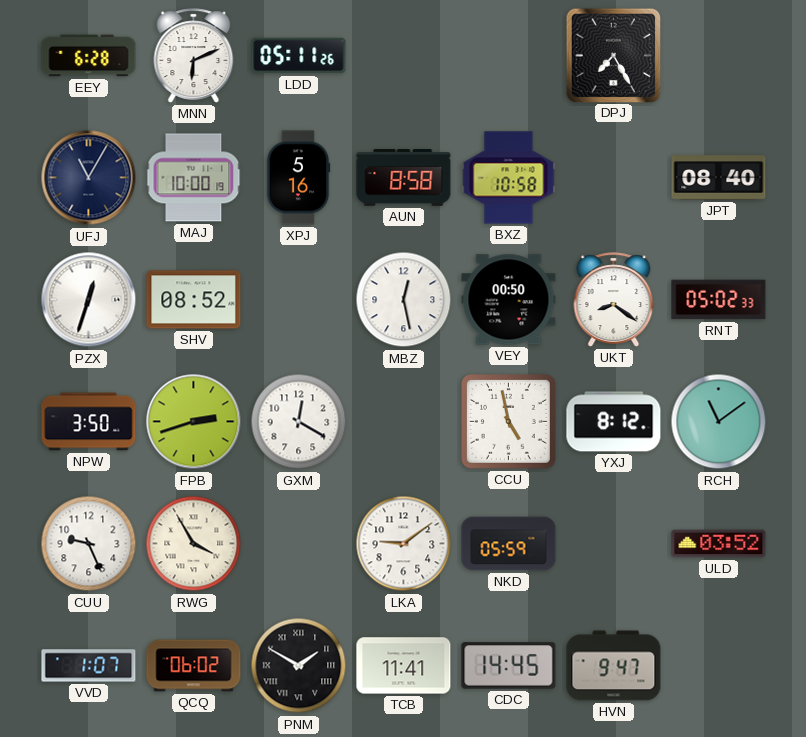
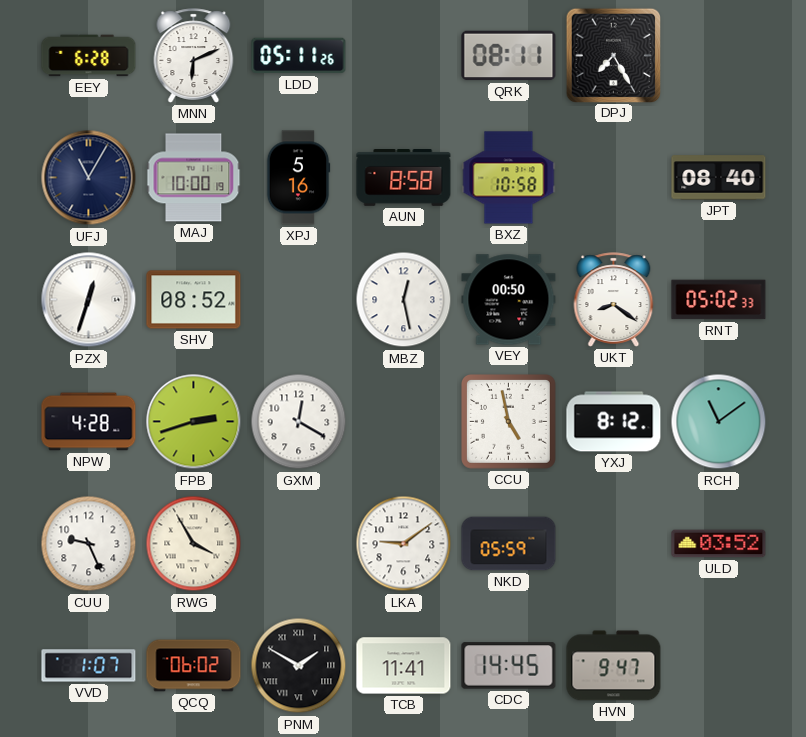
QRK: none -> 08:11
NPW: 3:50 -> 4:28
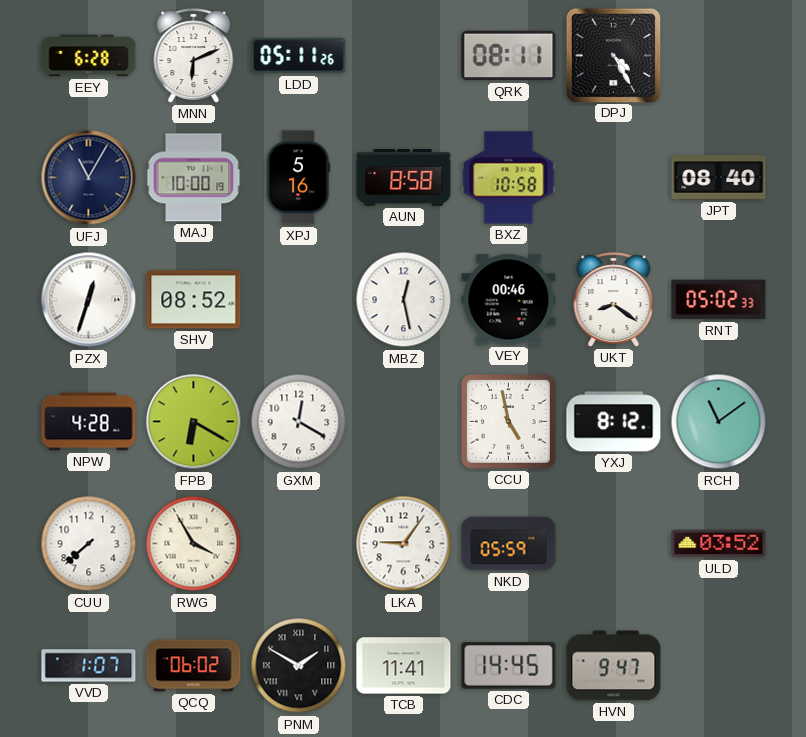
DPJ: 7:25 -> 4:25
VEY: 00:50 -> 00:46
FPB: 2:42 -> 6:20
CUU: 9:26 -> 7:38
LKA: 9:09 -> 9:06
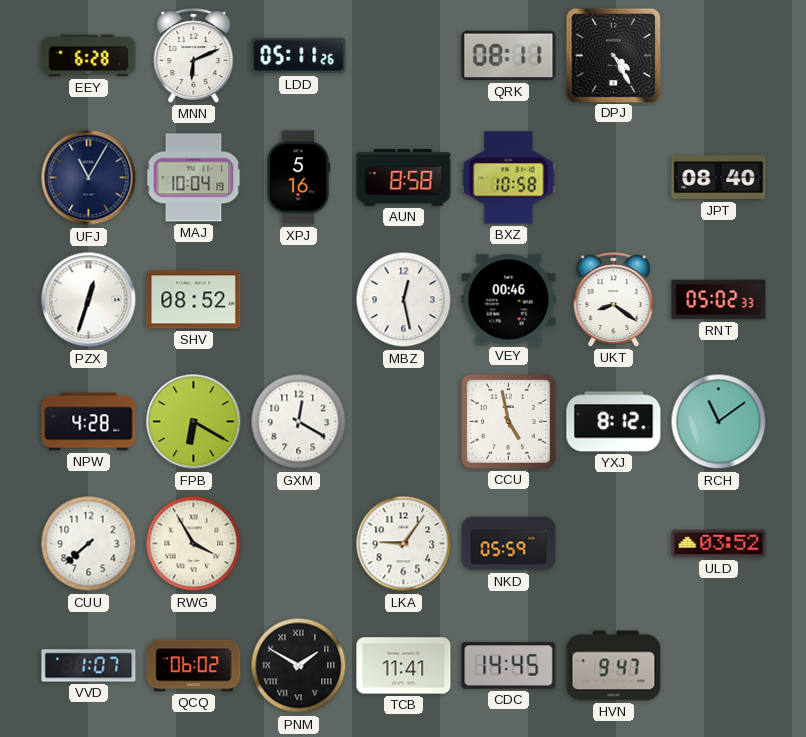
MAJ: 10:00 -> 10:04
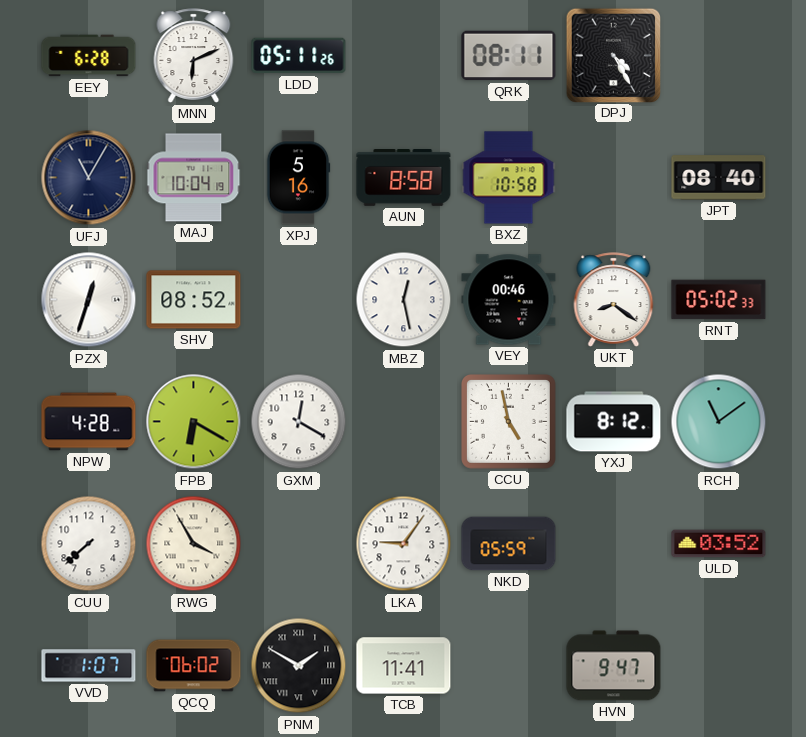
CDC: 14:45 -> none
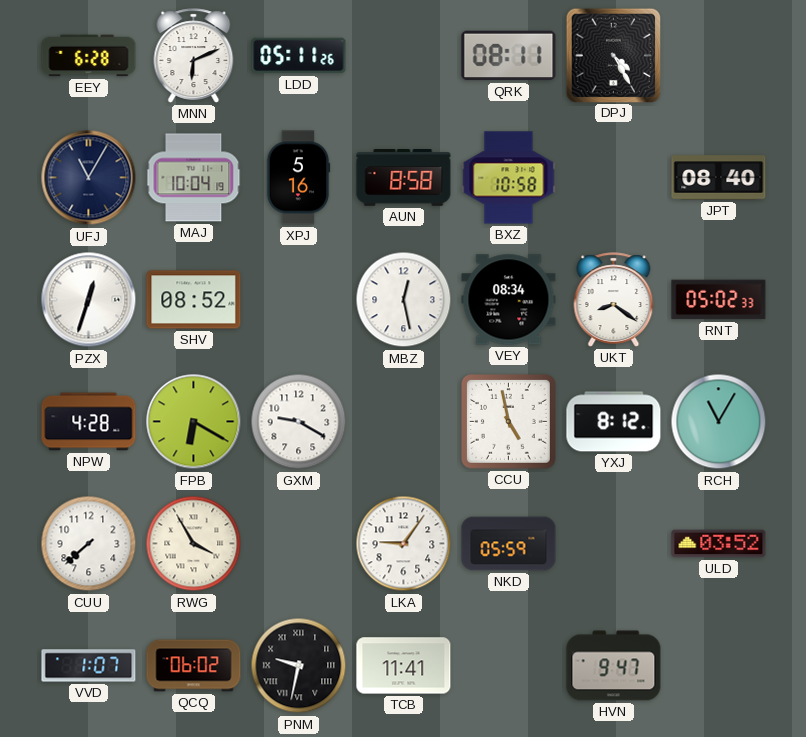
VEY: 00:46 -> 08:34
GXM: 12:20 -> 9:20
RCH: 11:09 -> 11:05
PNM: 1:50 -> 9:32
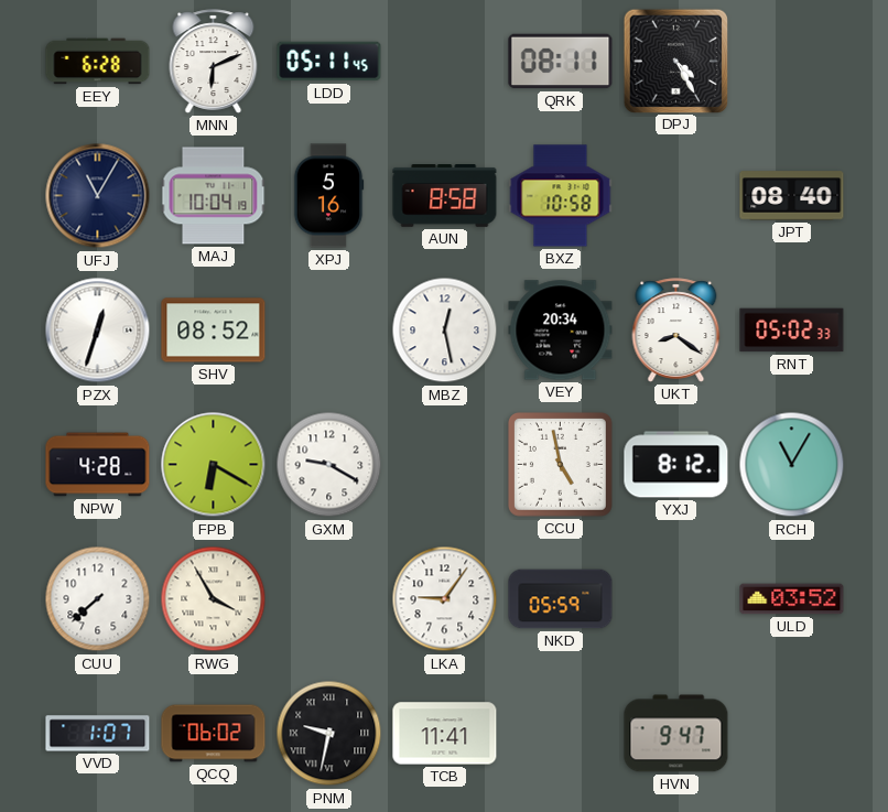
LDD: 05:11:26 -> 05:11:45
VEY: 08:34 -> 20:34
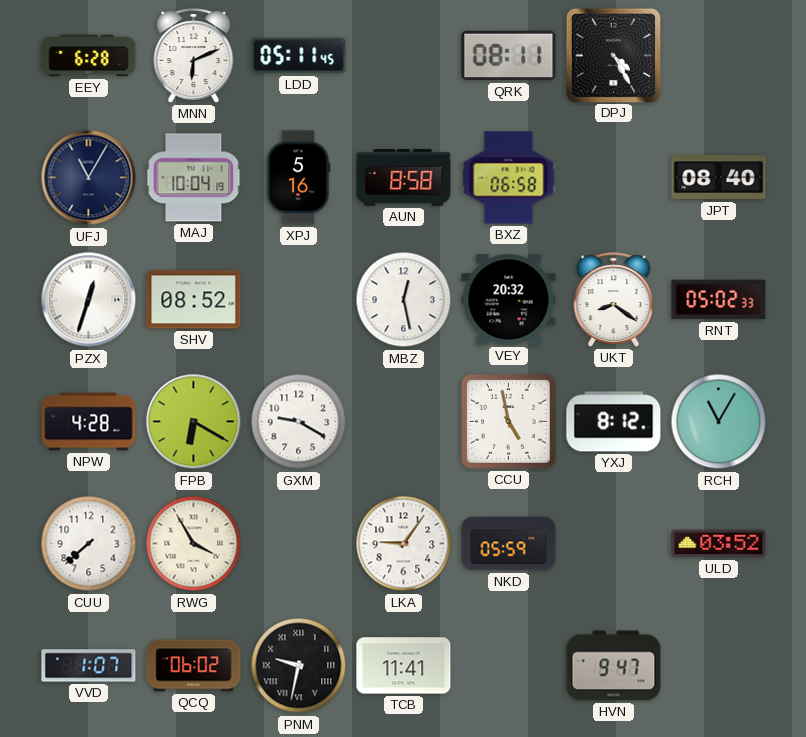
BXZ: 10:58 -> 06:58
VEY: 20:34 -> 20:32
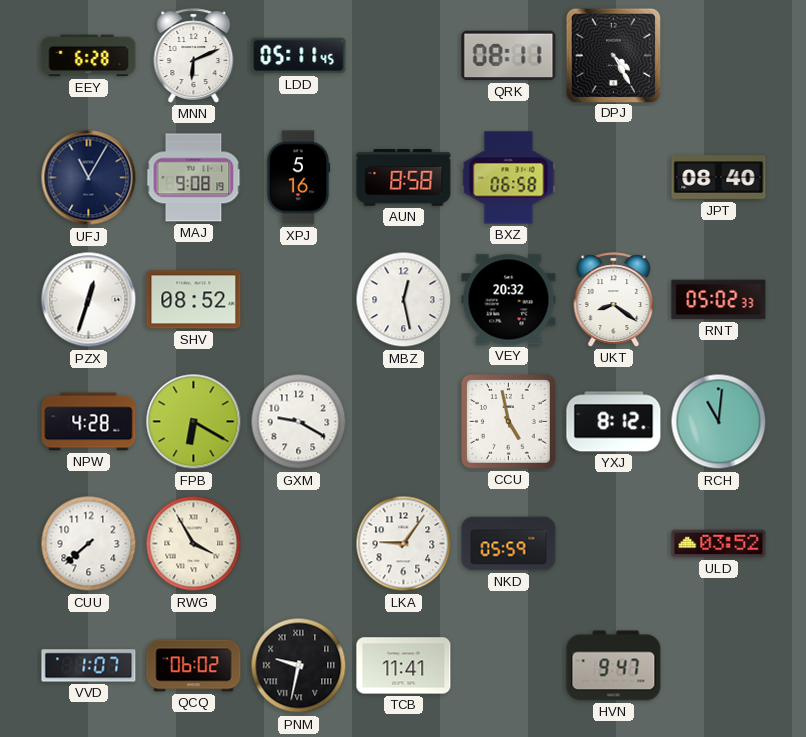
MAJ: 10:04 -> 9:08
RCH: 11:05 -> 11:01
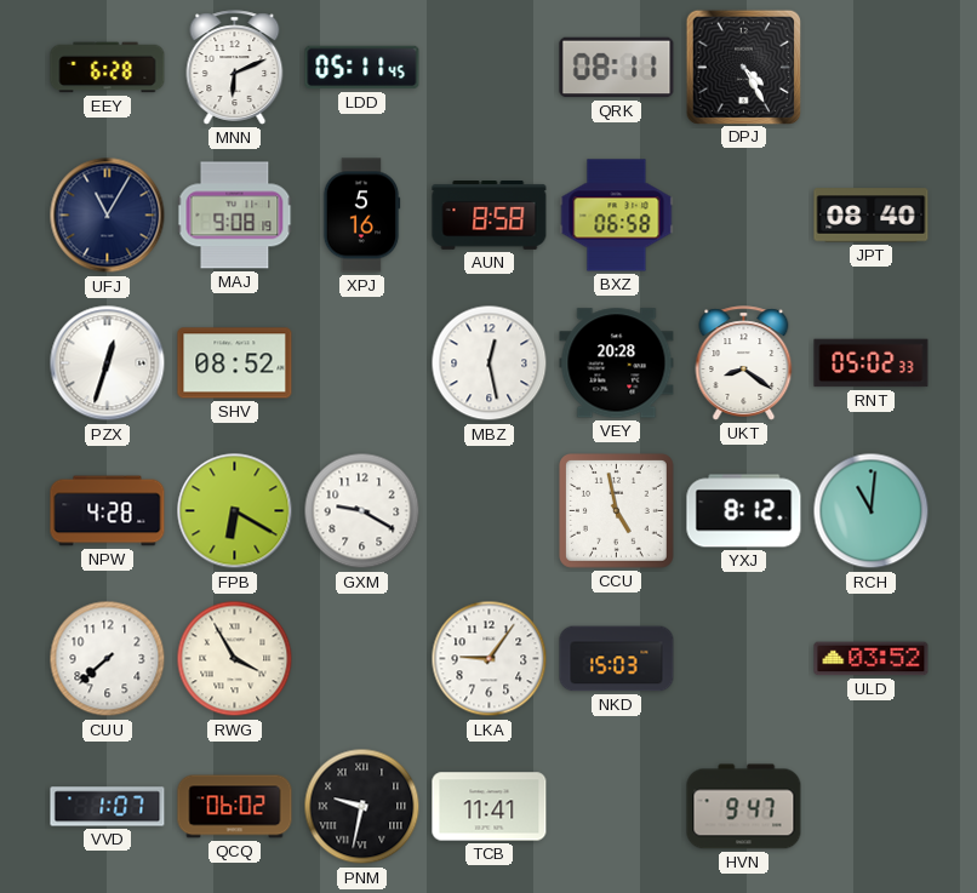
VEY: 20:32 -> 20:28
NKD: 05:59 -> 15:03
